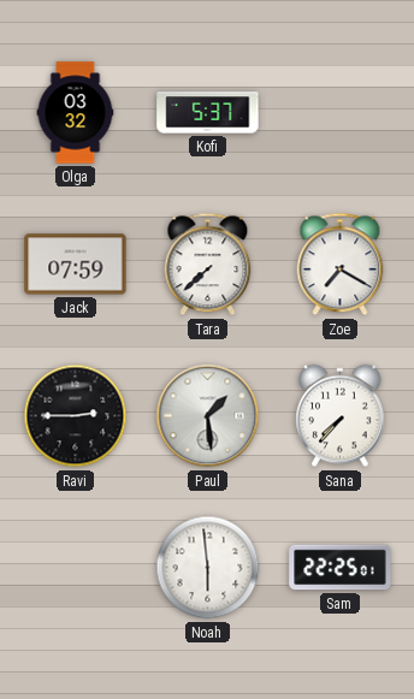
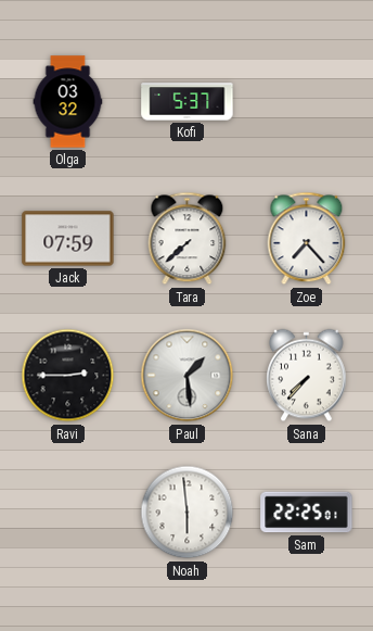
Zoe: 7:20 -> 7:23
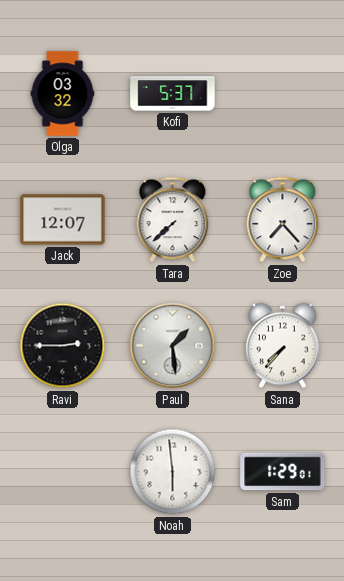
Jack: 07:59 -> 12:07
Sam: 22:25 -> 1:29
